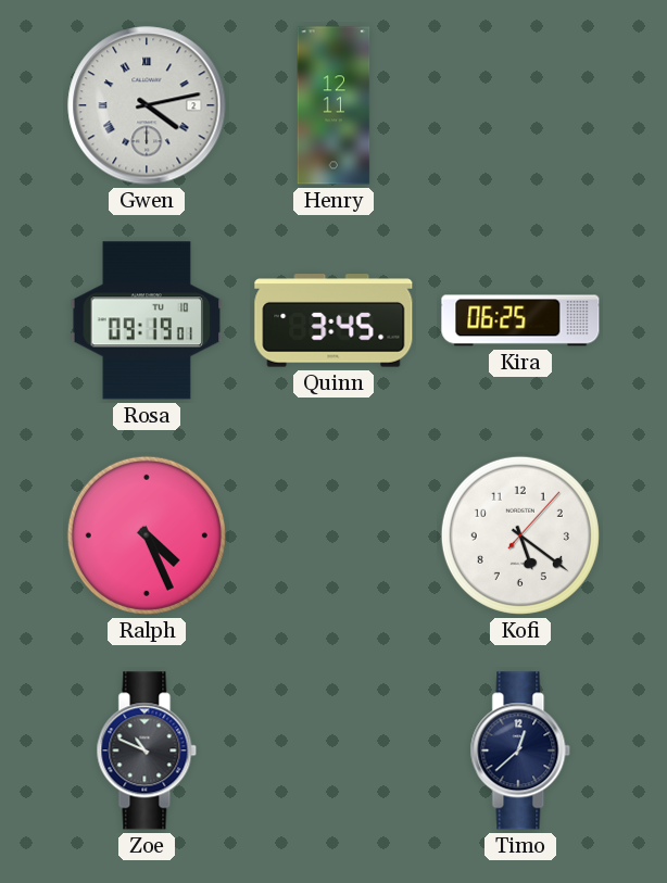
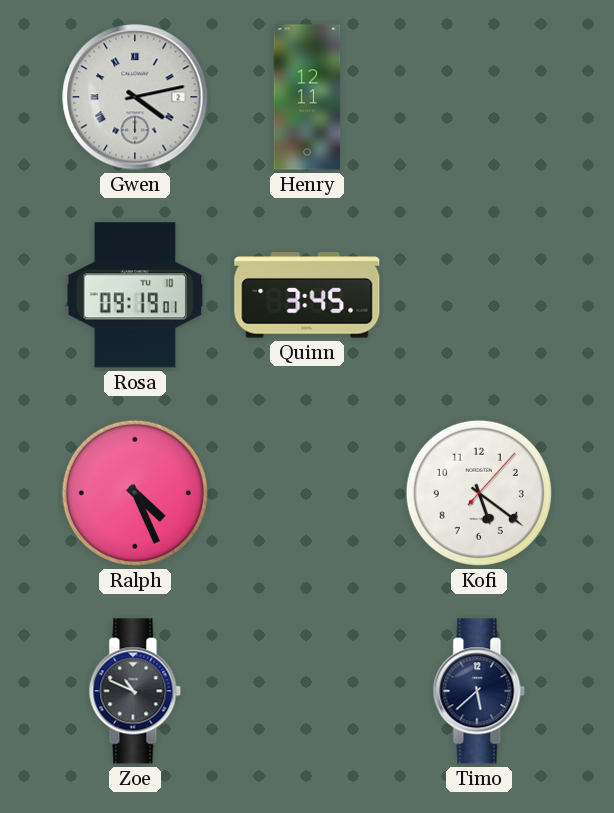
Kira: 06:25 -> none
Timo: 12:38 -> 5:38
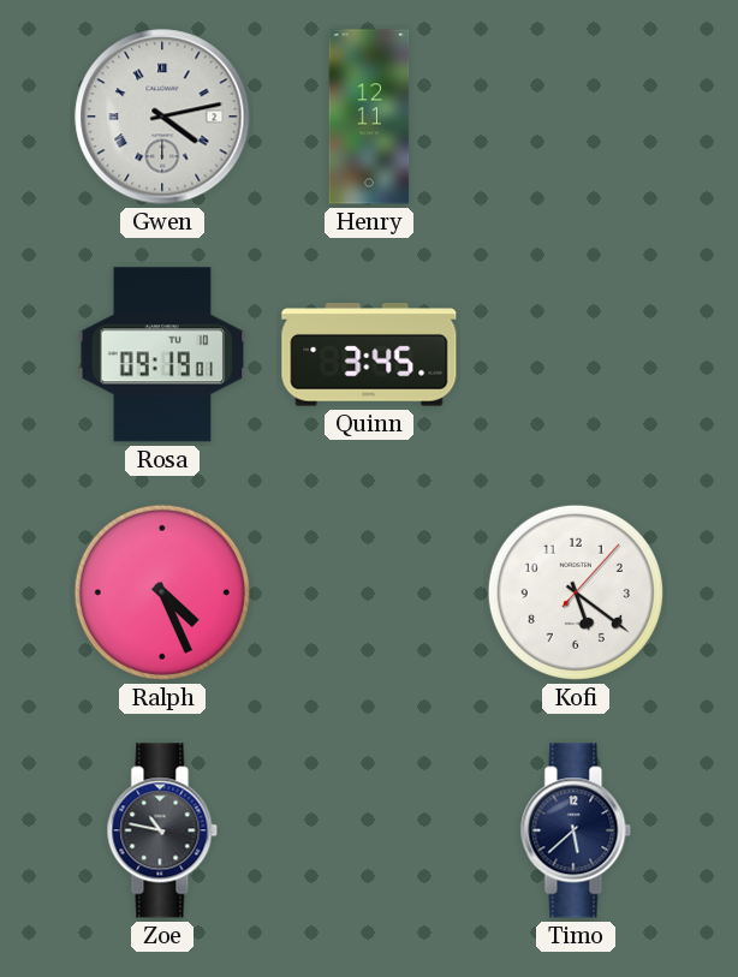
Zoe: 10:49 -> 10:47
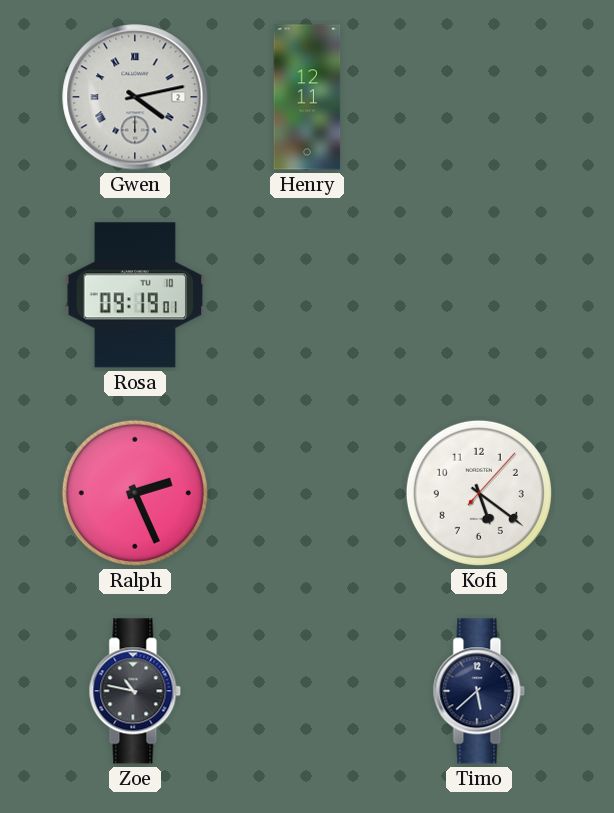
Quinn: 3:45 -> none
Ralph: 4:26 -> 2:26
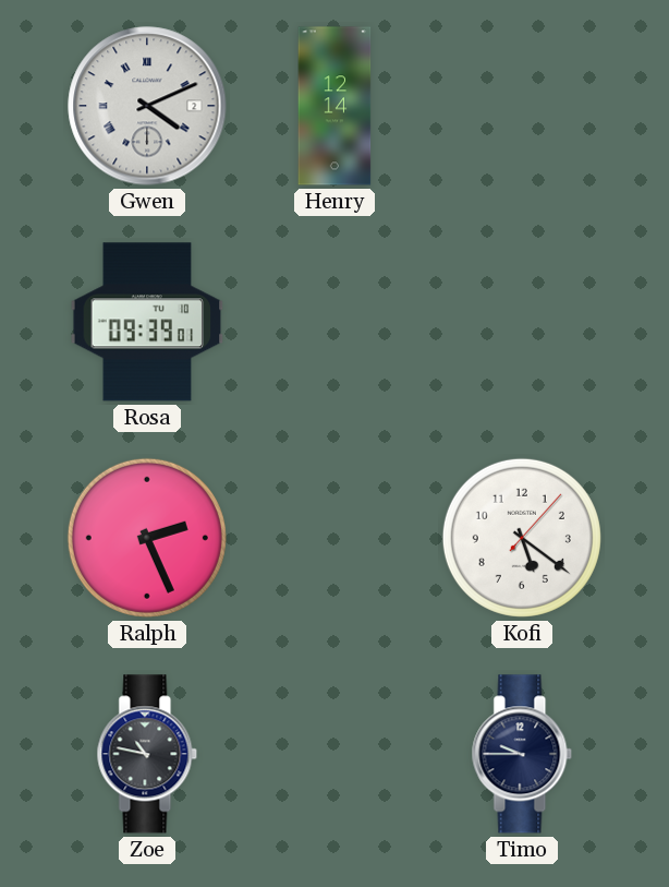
Gwen: 4:13 -> 4:11
Henry: 12:11 -> 12:14
Rosa: 09:19 -> 09:39
Timo: 5:38 -> 9:45
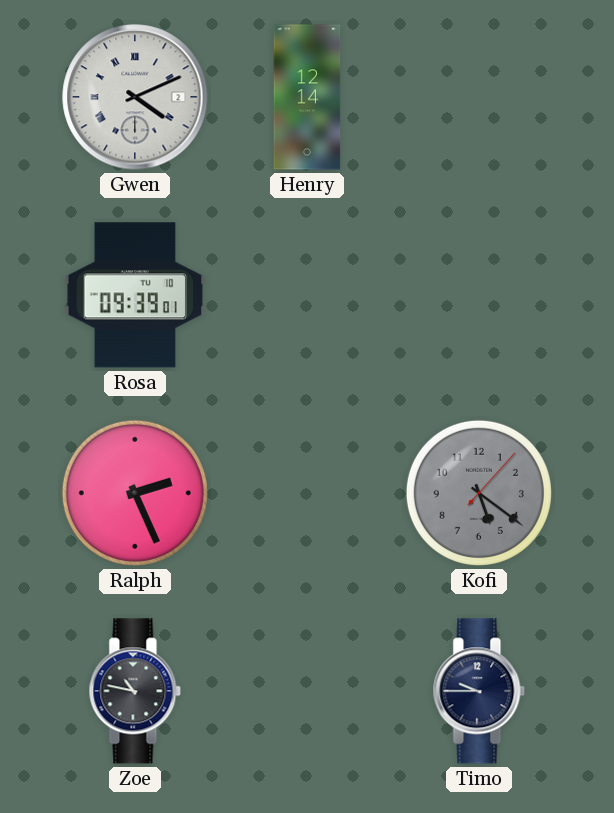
Kofi dial: white -> grey
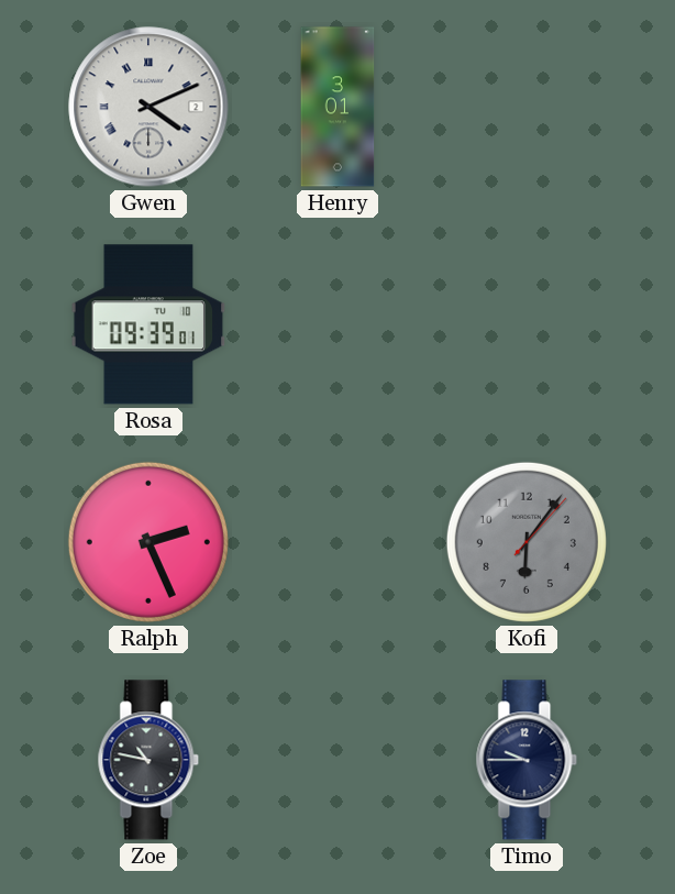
Henry: 12:14 -> 3:01
Kofi: 5:21 -> 6:06
